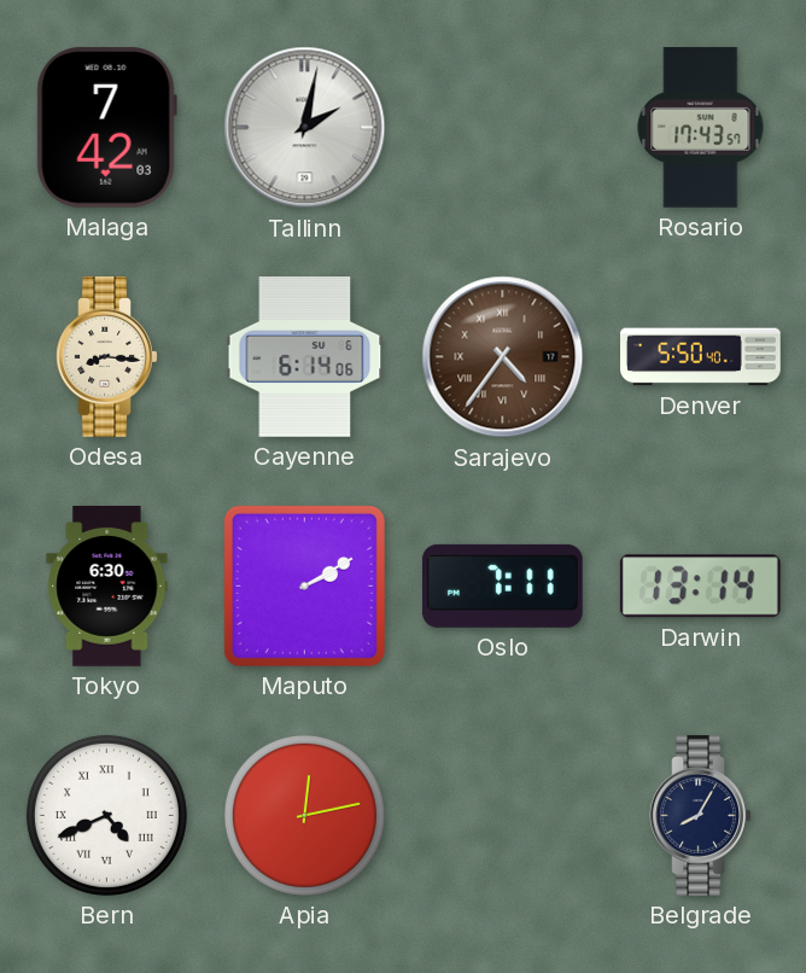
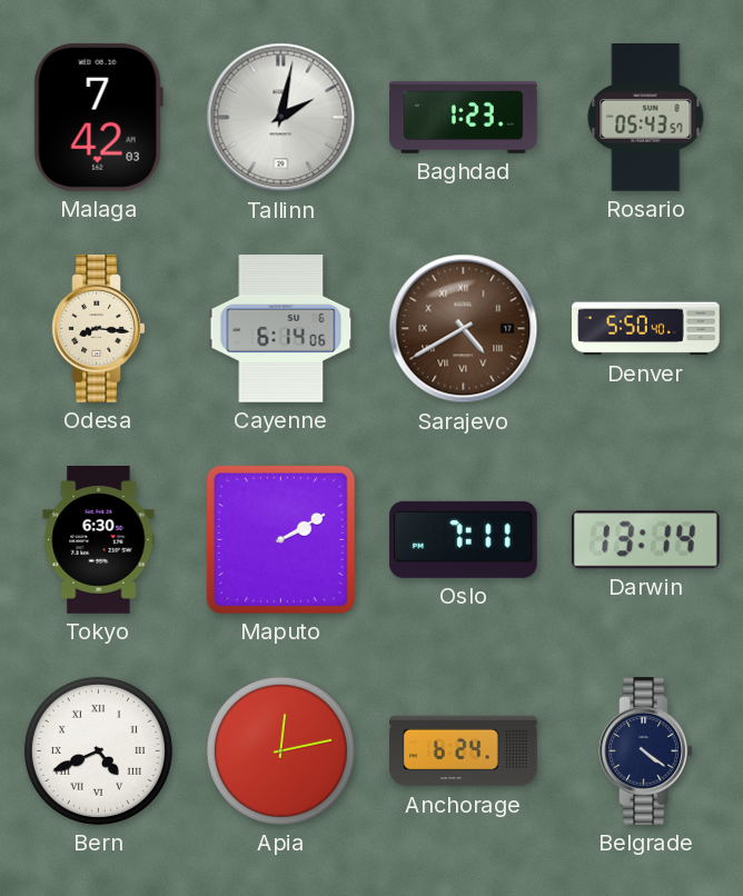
Baghdad: none -> 1:23
Rosario: 17:43 -> 05:43
Sarajevo: 4:36 -> 4:40
Anchorage: none -> 6:24
Belgrade: 8:05 -> 4:21
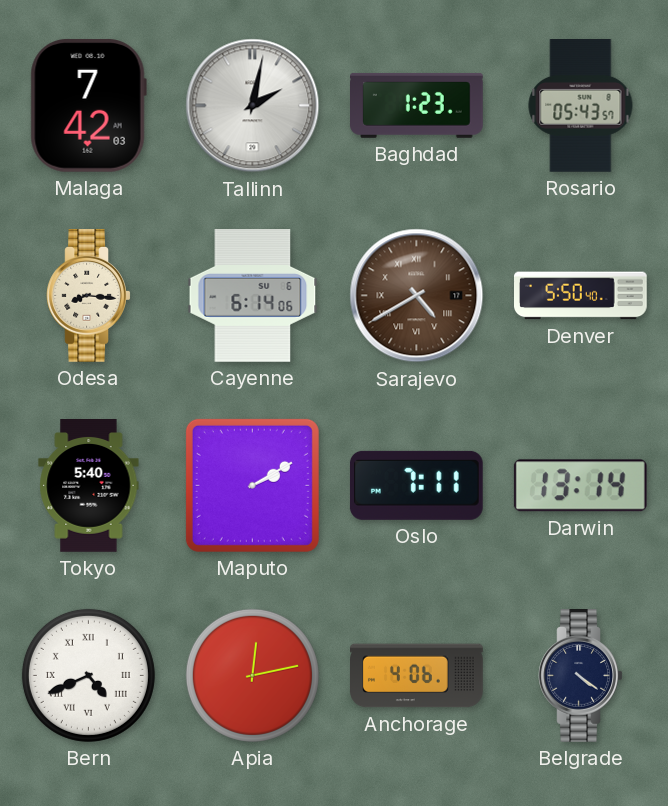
Tokyo: 6:30 -> 5:40
Anchorage: 6:24 -> 4:06
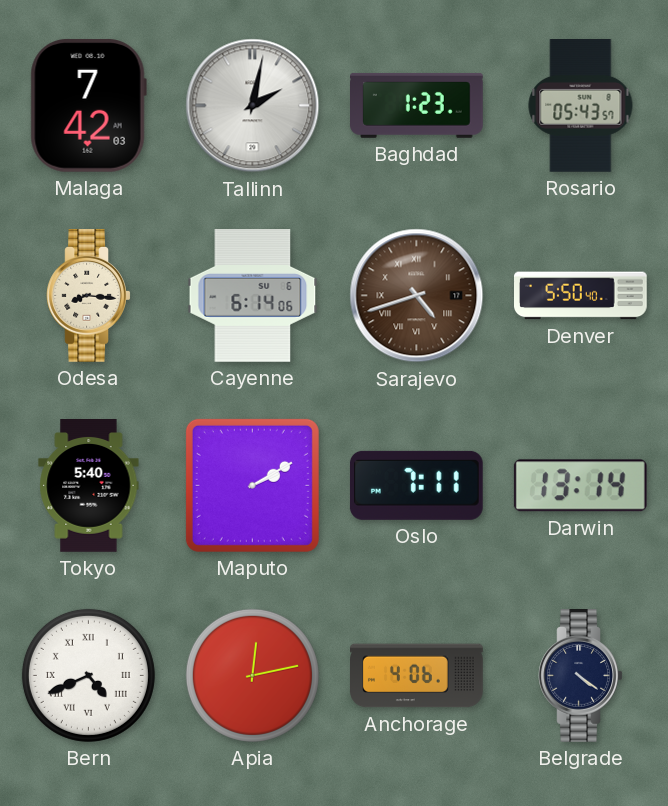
Sarajevo: 4:40 -> 4:42
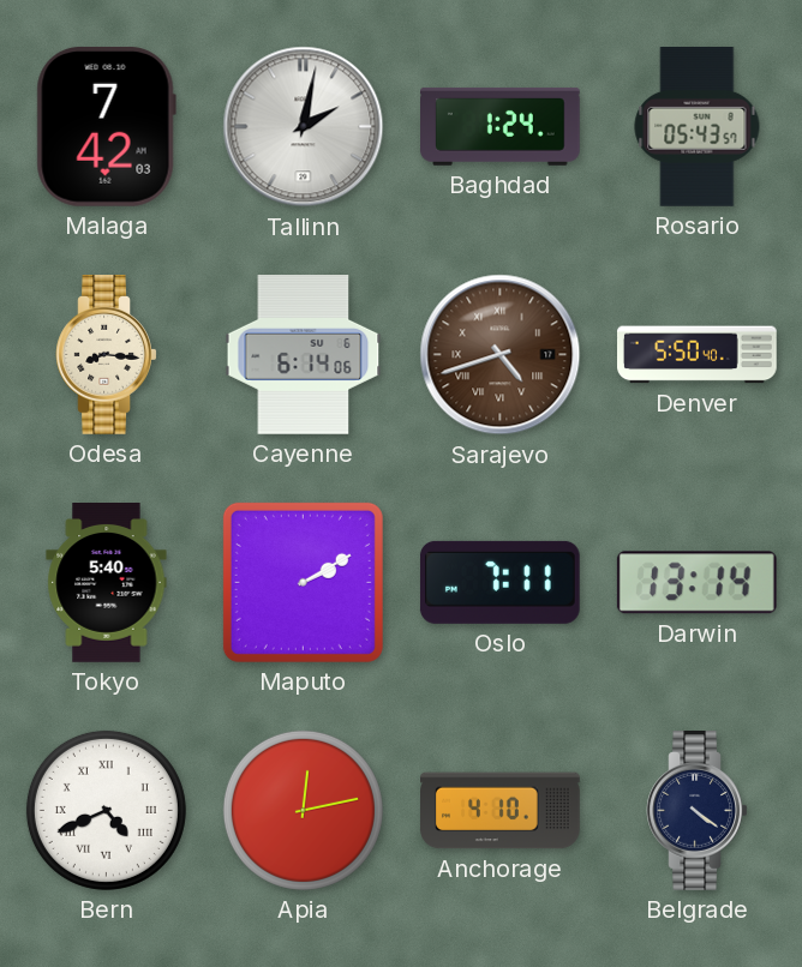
Baghdad: 1:23 -> 1:24
Anchorage: 4:06 -> 4:10
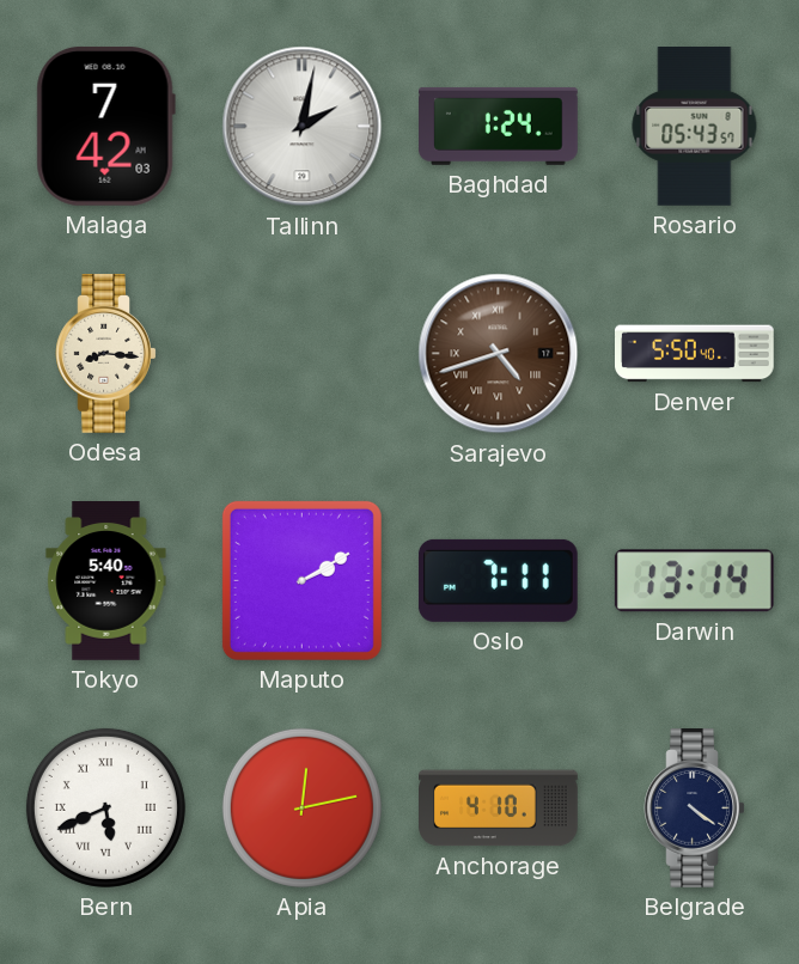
Cayenne: 6:14 -> none
Bern: 4:41 -> 5:41
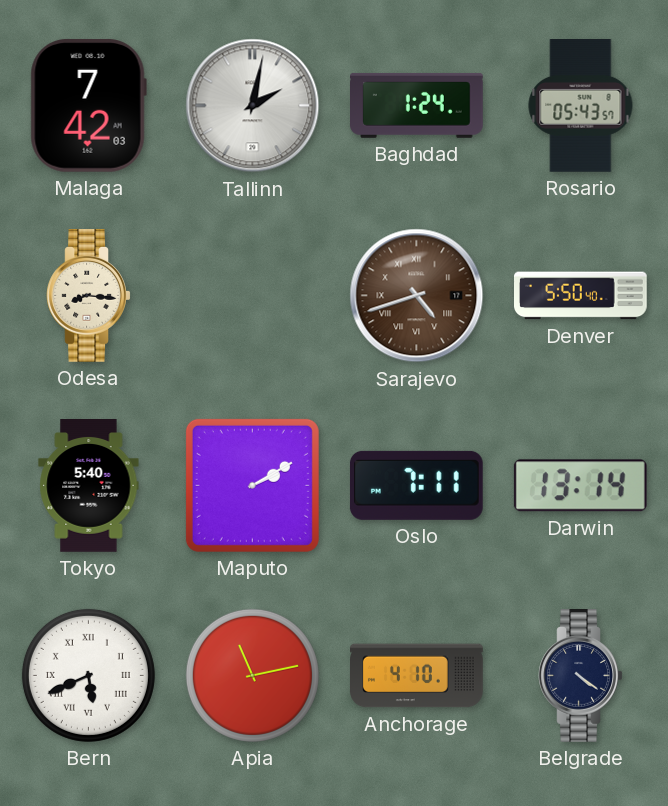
Apia: 12:13 -> 11:13
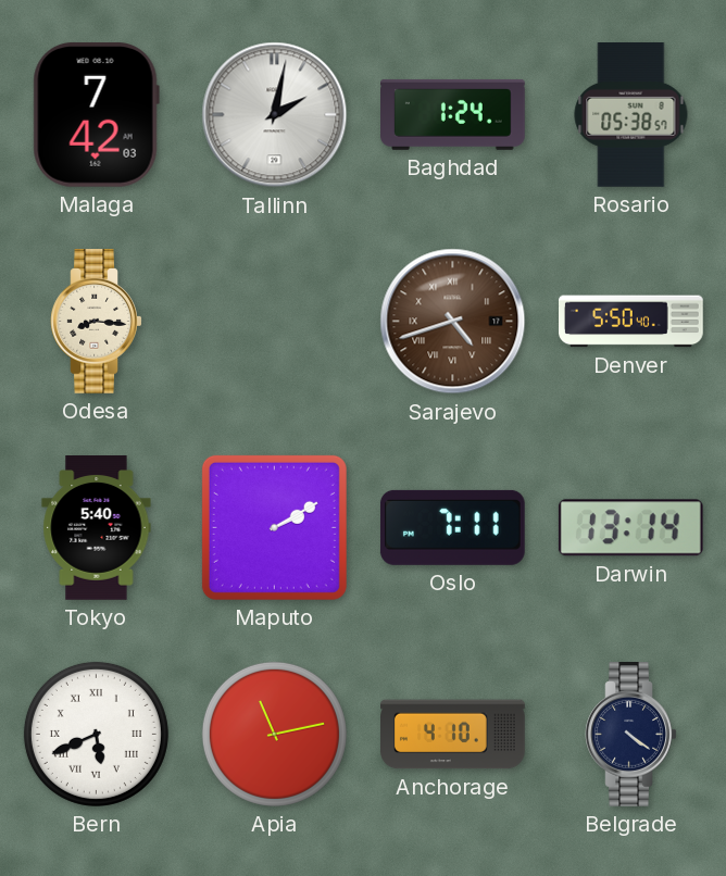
Rosario: 05:43 -> 05:38
